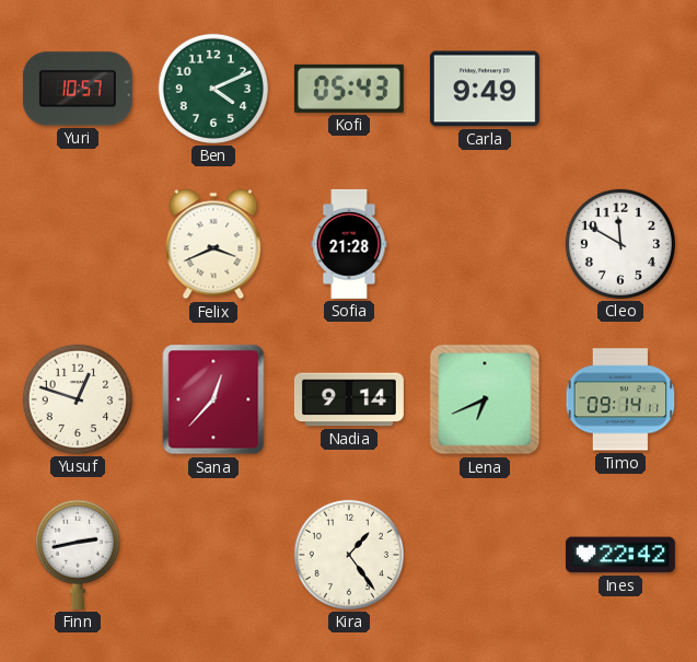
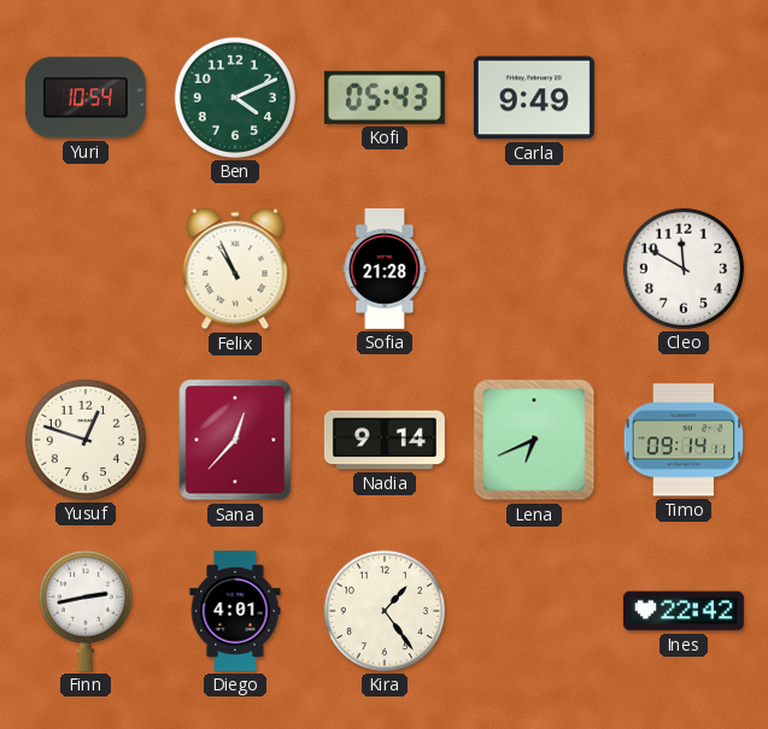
Yuri: 10:57 -> 10:54
Felix: 3:41 -> 10:56
Diego: none -> 4:01
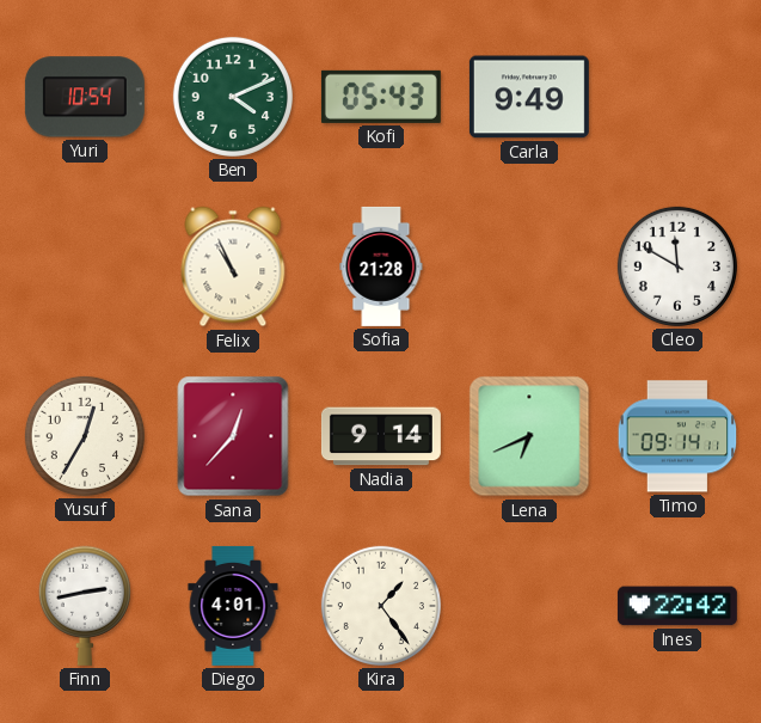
Yusuf: 12:48 -> 12:35
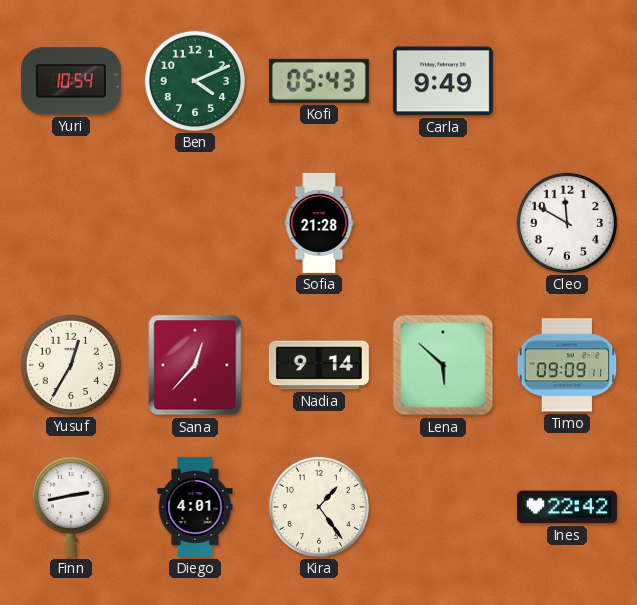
Felix: 10:56 -> none
Lena: 6:41 -> 5:52
Timo: 09:14 -> 09:09
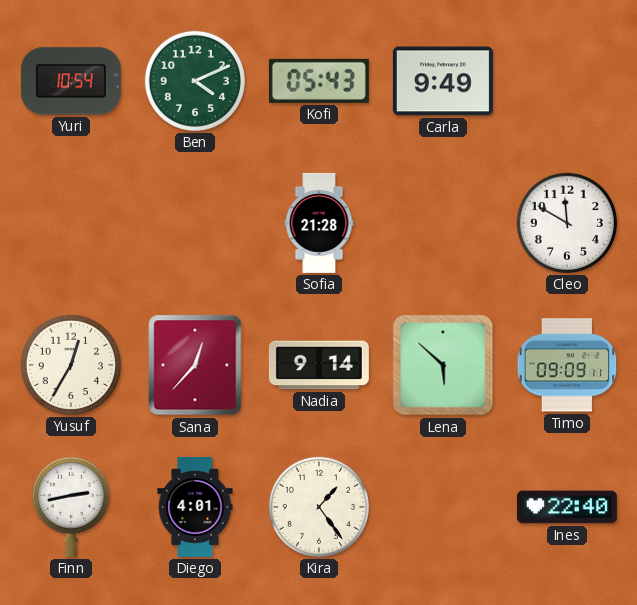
Ines: 22:42 -> 22:40
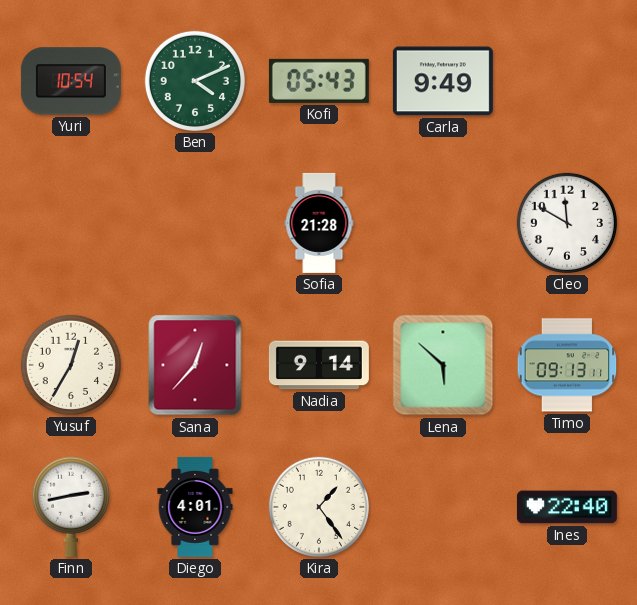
Timo: 09:09 -> 09:13
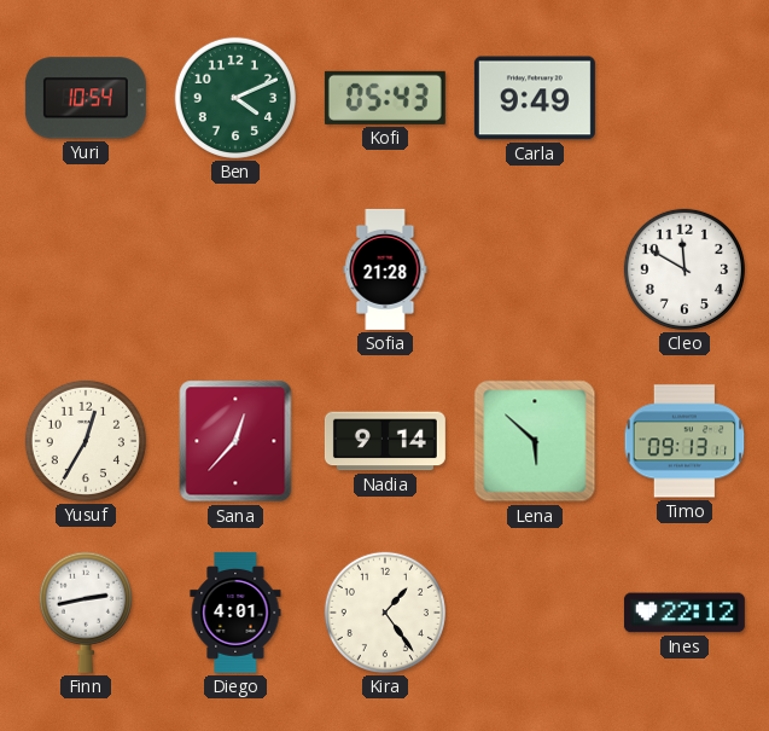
Ines: 22:40 -> 22:12
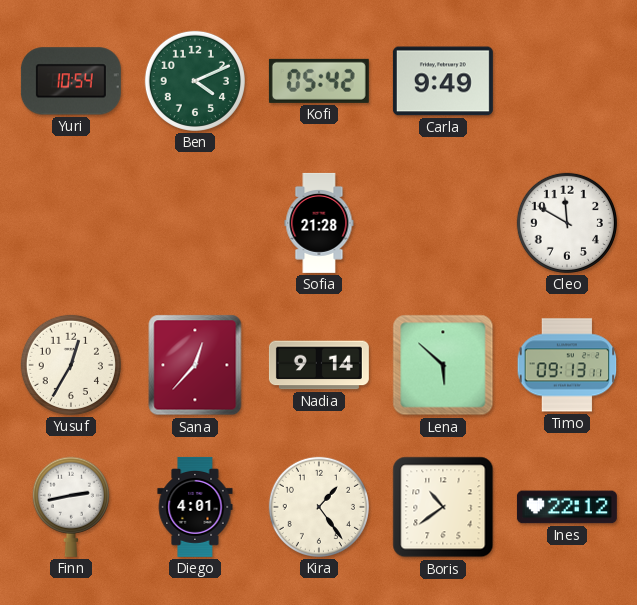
Kofi: 05:43 -> 05:42
Boris: none -> 10:39
